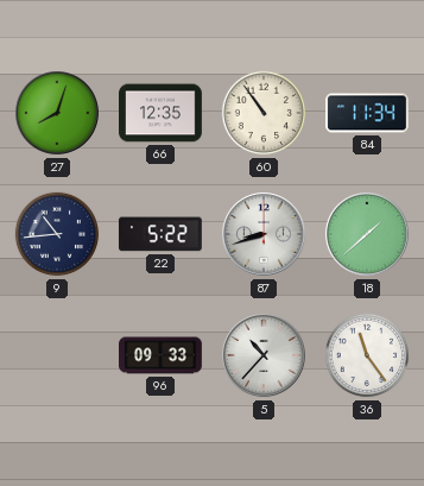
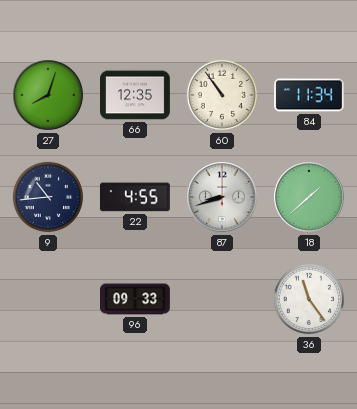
22: 5:22 -> 4:55
5: 10:37 -> none
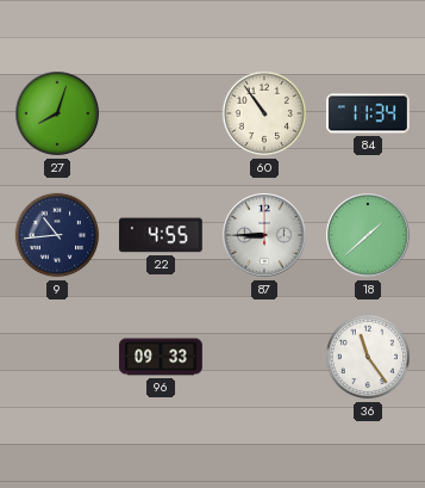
66: 12:35 -> none
87: 8:42 -> 8:45
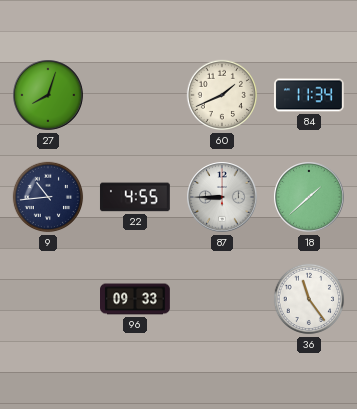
60: 10:54 -> 1:41
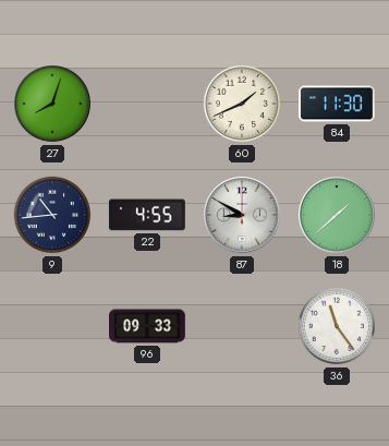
84: 11:34 -> 11:30
87: 8:45 -> 8:50
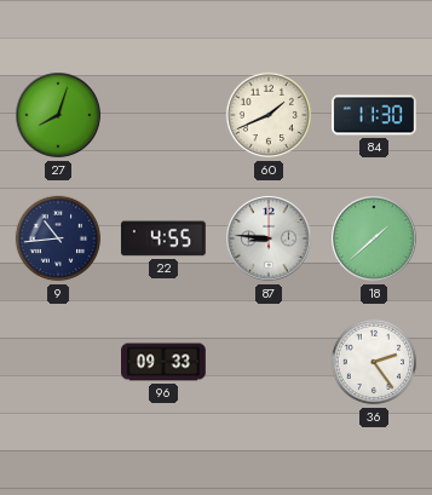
87: 8:50 -> 8:46
36: 11:24 -> 2:24
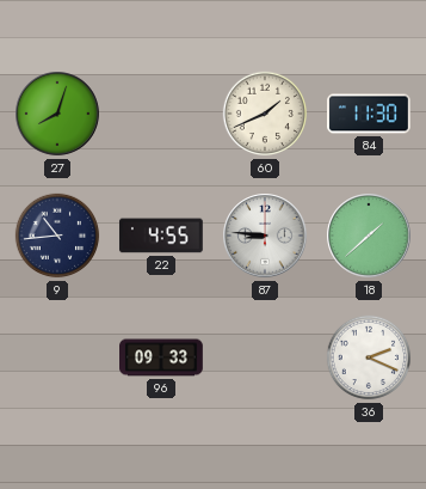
36: 2:24 -> 2:19
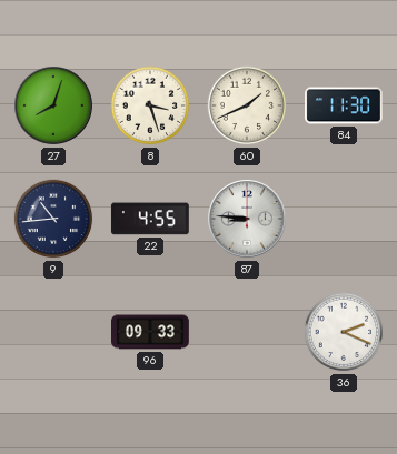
8: none -> 3:27
18: 1:38 -> none
